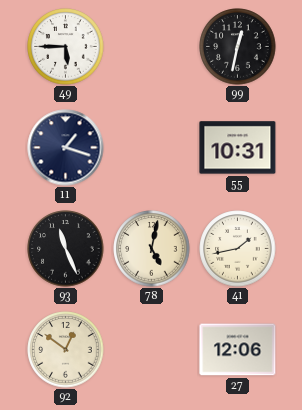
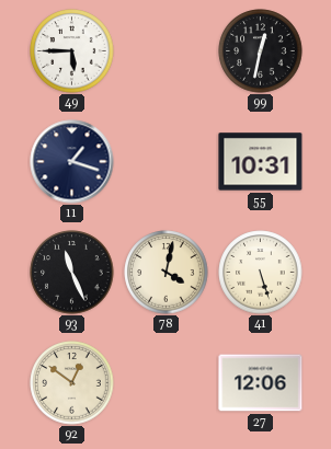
78: 5:02 -> 4:02
41: 1:43 -> 5:27
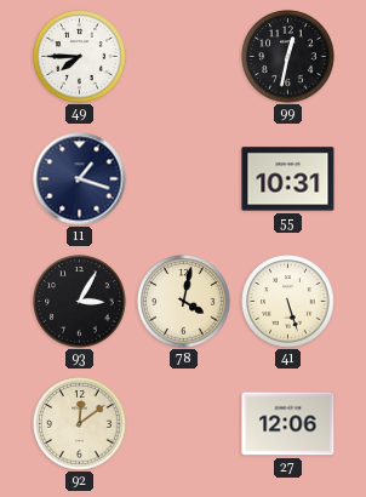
49: 5:45 -> 7:45
93: 11:26 -> 3:05
92: 12:51 -> 12:09
